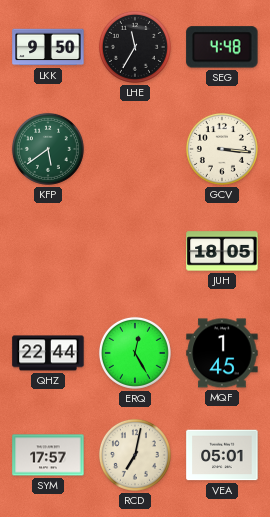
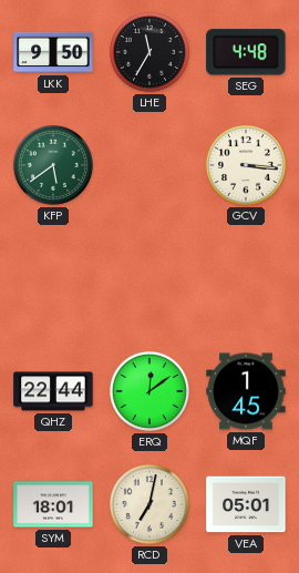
JUH: 18:05 -> none
ERQ: 12:25 -> 12:09
SYM: 17:57 -> 18:01
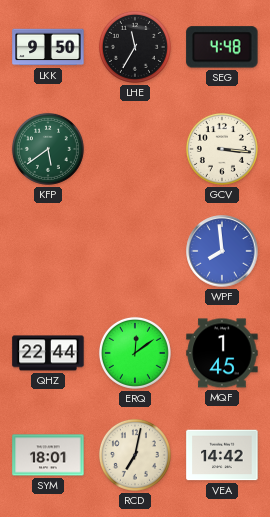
WPF: none -> 7:59
VEA: 05:01 -> 14:42
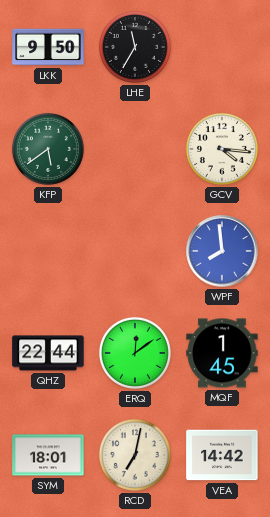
SEG: 4:48 -> none
GCV: 3:16 -> 4:16
